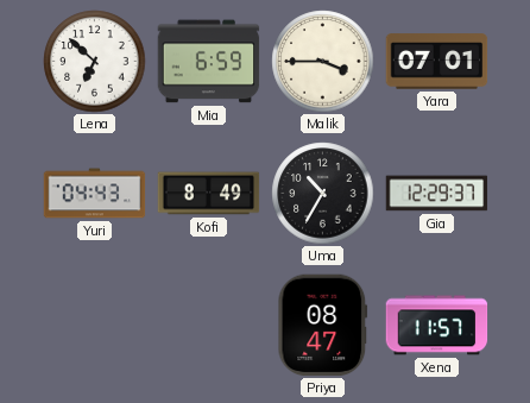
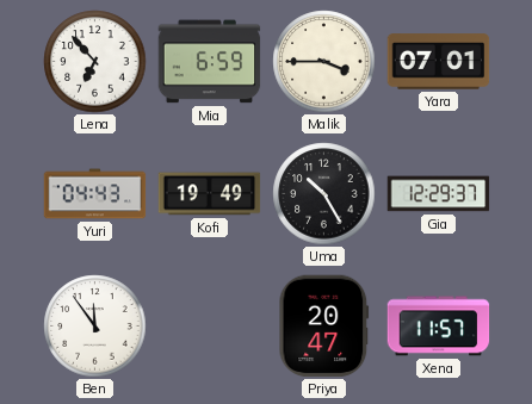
Lena: 6:52 -> 6:53
Kofi: 8:49 -> 19:49
Uma: 10:35 -> 10:25
Ben: none -> 11:54
Priya: 08:47 -> 20:47
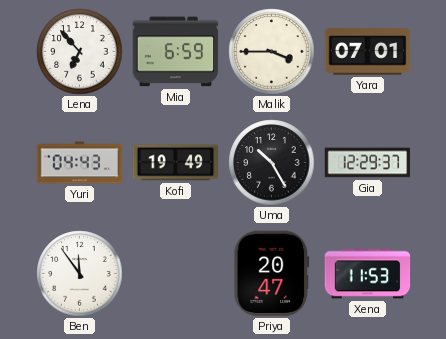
Xena: 11:57 -> 11:53
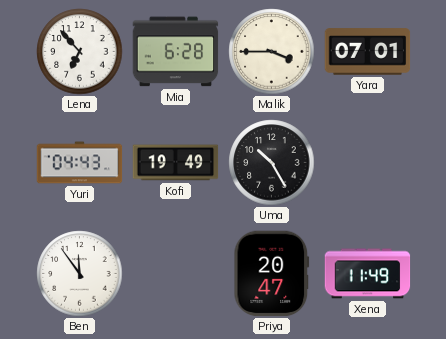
Mia: 6:59 -> 6:28
Gia: 12:29 -> none
Xena: 11:53 -> 11:49
